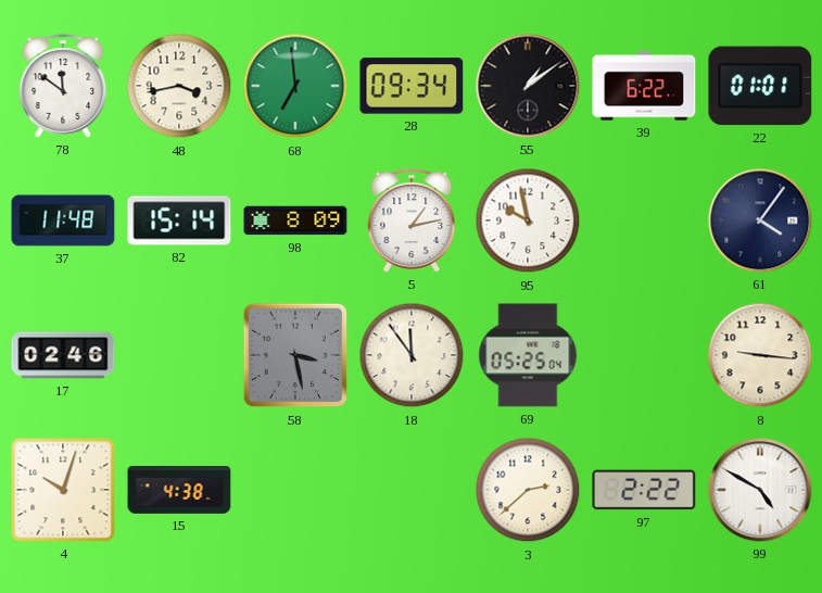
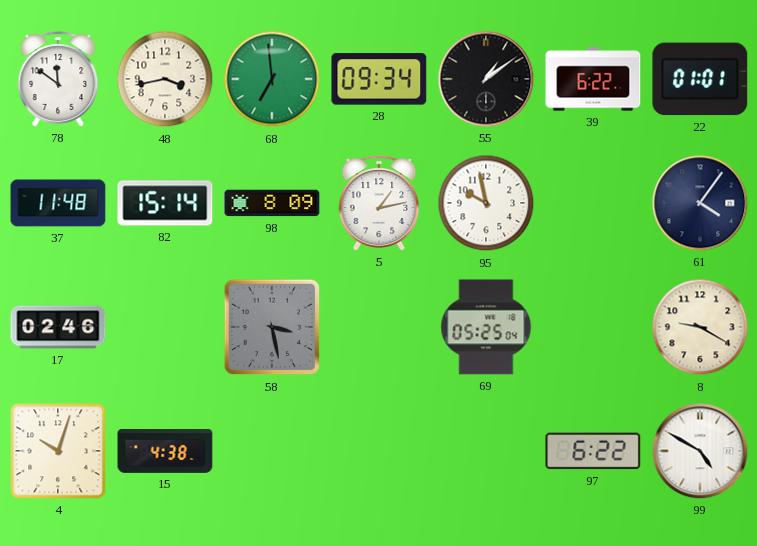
18: 11:54 -> none
8: 9:16 -> 9:20
3: 2:38 -> none
97: 2:22 -> 6:22
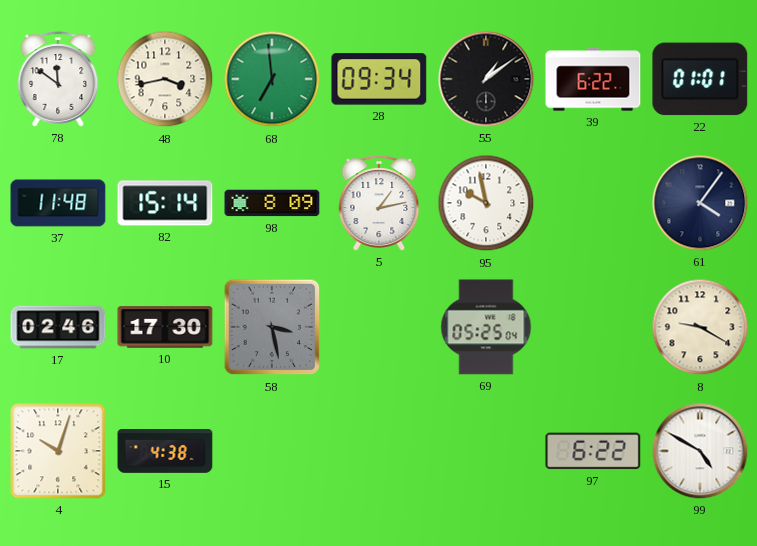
10: none -> 17:30
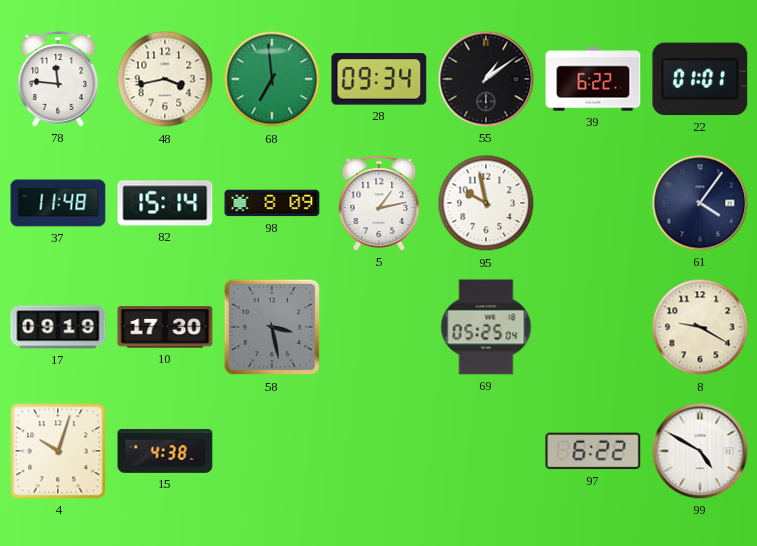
78: 11:51 -> 11:46
17: 02:46 -> 09:19
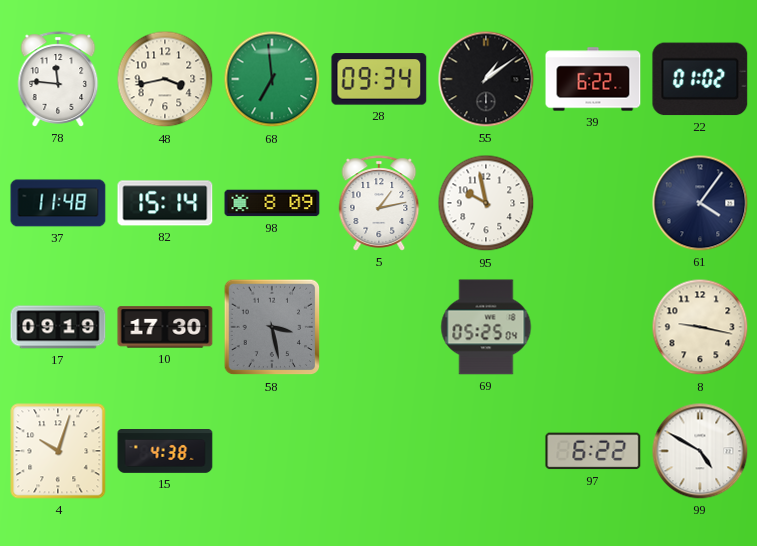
22: 01:01 -> 01:02
8: 9:20 -> 9:17
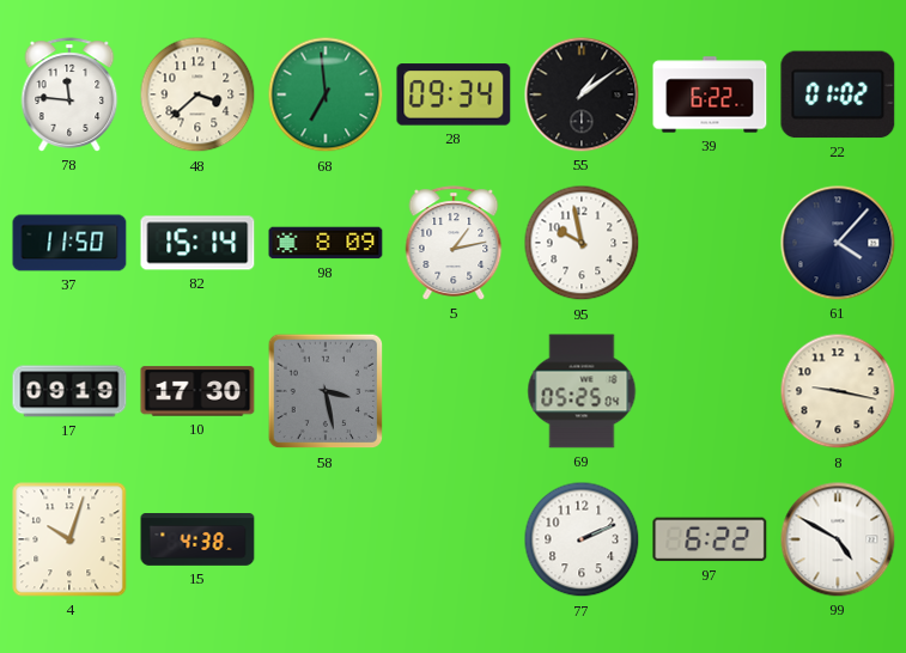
48: 3:43 -> 3:38
37: 11:48 -> 11:50
61: 4:06 -> 4:07
77: none -> 2:11
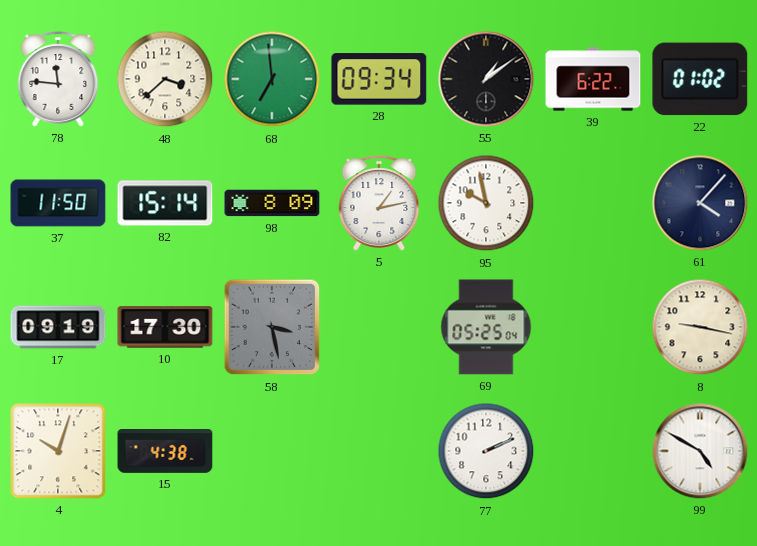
97: 6:22 -> none
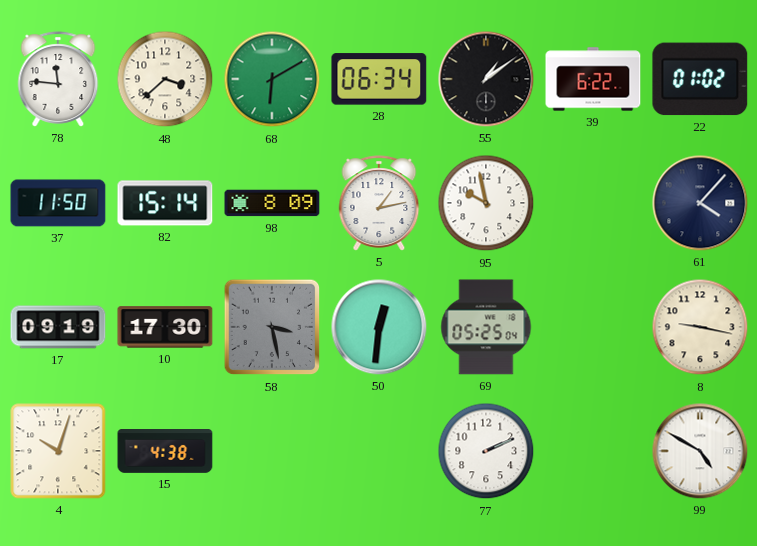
68: 6:59 -> 6:10
28: 09:34 -> 06:34
50: none -> 12:31
